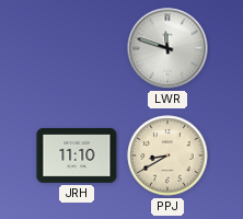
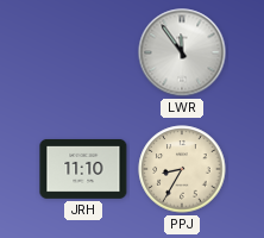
LWR: 11:48 -> 11:54
PPJ: 8:40 -> 8:35
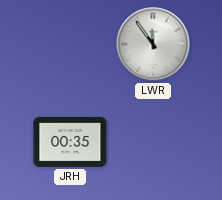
JRH: 11:10 -> 00:35
PPJ: 8:35 -> none
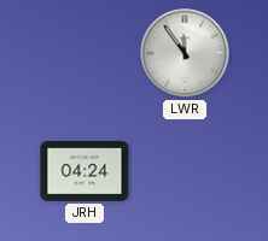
JRH: 00:35 -> 04:24
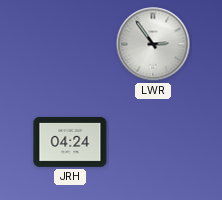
LWR: 11:54 -> 2:54
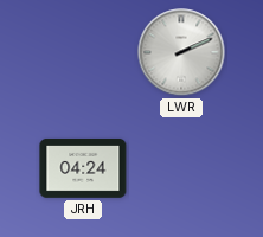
LWR: 2:54 -> 2:11
